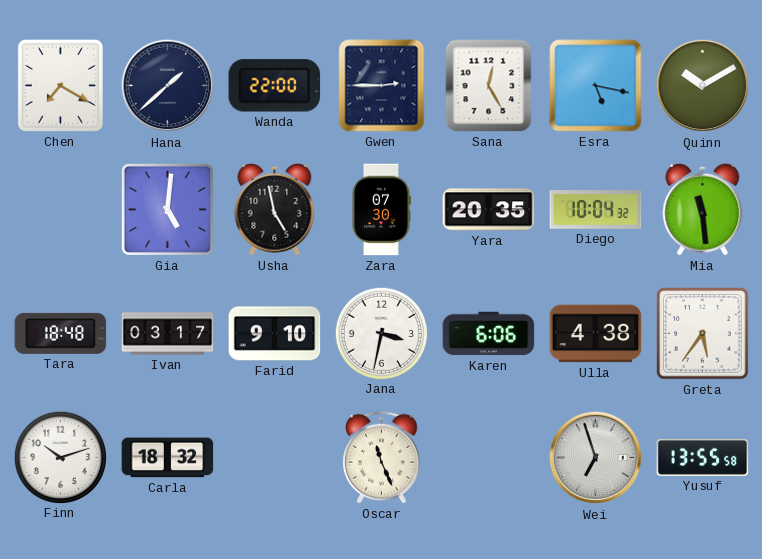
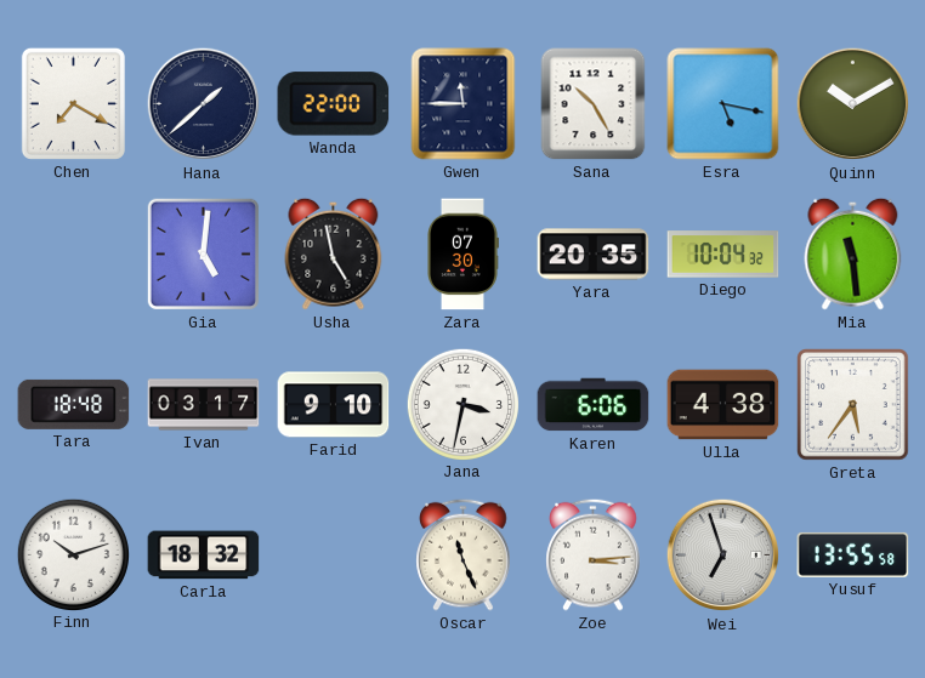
Gwen: 2:45 -> 11:45
Sana: 12:25 -> 10:25
Zoe: none -> 3:14
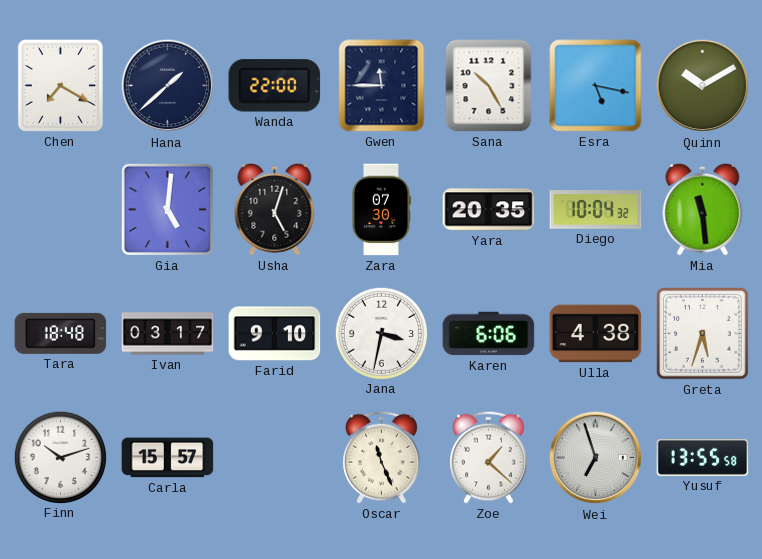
Usha: 4:58 -> 5:03
Greta: 5:36 -> 5:33
Carla: 18:32 -> 15:57
Zoe: 3:14 -> 1:22
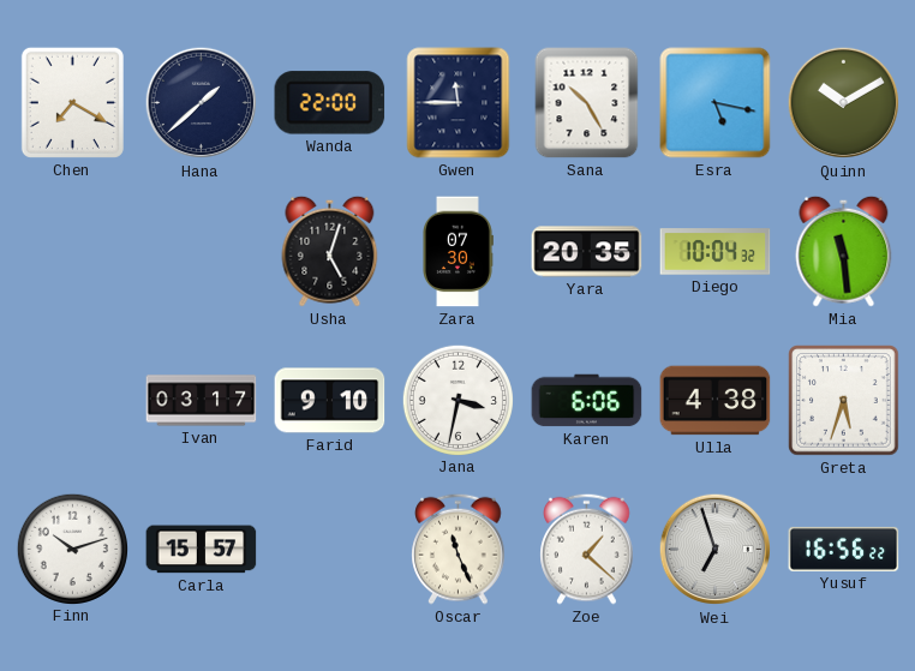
Gia: 5:01 -> none
Tara: 18:48 -> none
Yusuf: 13:55 -> 16:56
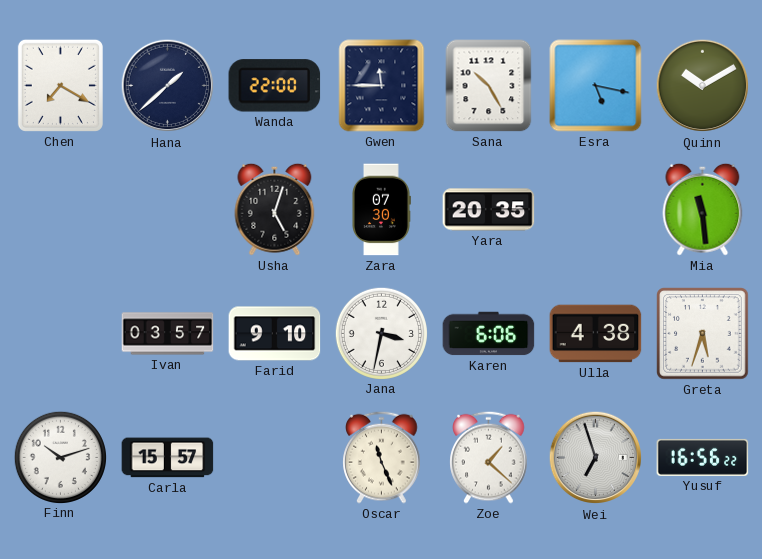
Diego: 10:04 -> none
Ivan: 03:17 -> 03:57
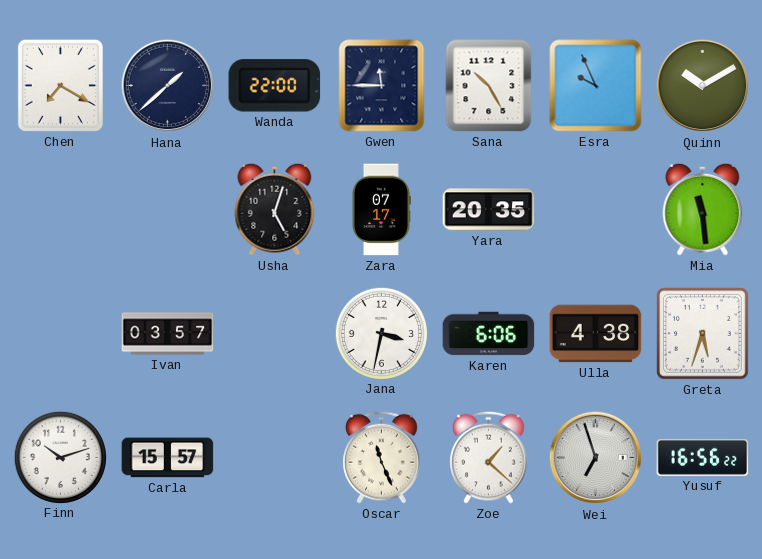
Esra: 5:17 -> 9:56
Zara: 07:30 -> 07:17
Farid: 9:10 -> none
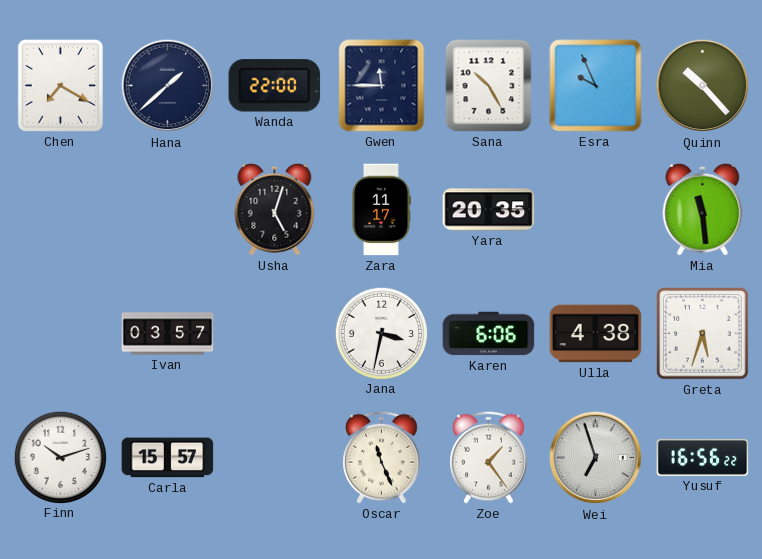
Quinn: 10:10 -> 10:23
Zara: 07:17 -> 11:17
Zoe: 1:22 -> 1:24
